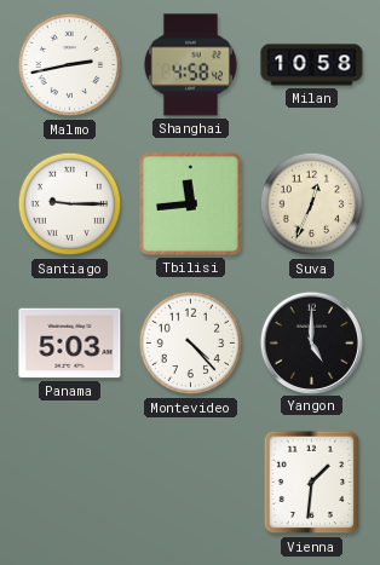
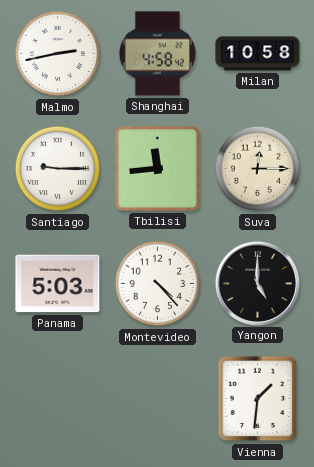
Suva: 12:34 -> 12:15
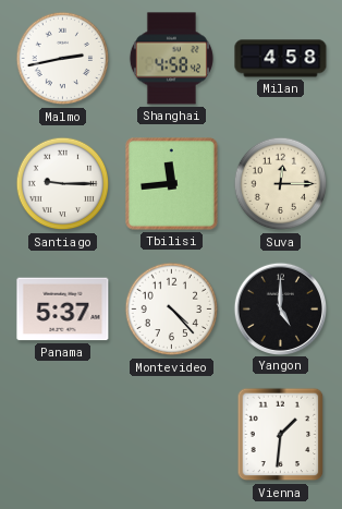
Milan: 10:58 -> 4:58
Panama: 5:03 -> 5:37
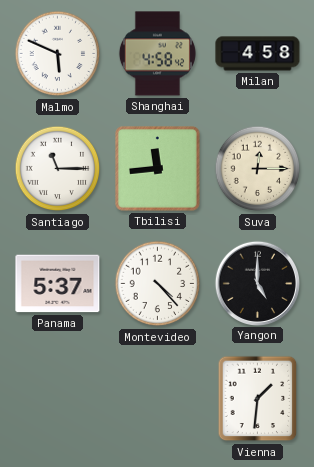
Malmo: 2:43 -> 5:49
Santiago: 9:15 -> 11:15
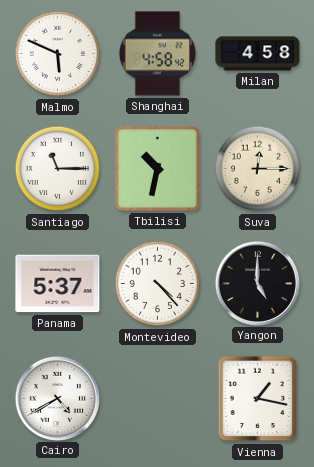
Tbilisi: 11:44 -> 10:32
Cairo: none -> 4:40
Vienna: 1:31 -> 1:17
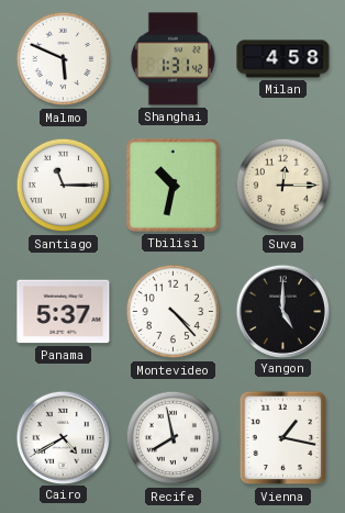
Shanghai: 4:58 -> 1:31
Recife: none -> 7:58
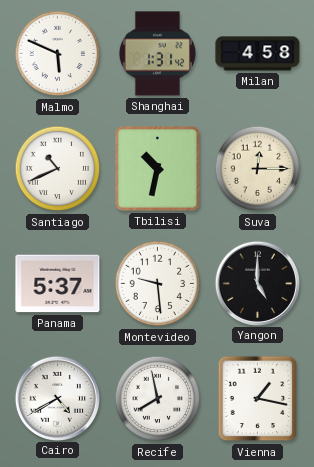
Santiago: 11:15 -> 10:41
Montevideo: 4:23 -> 9:29
